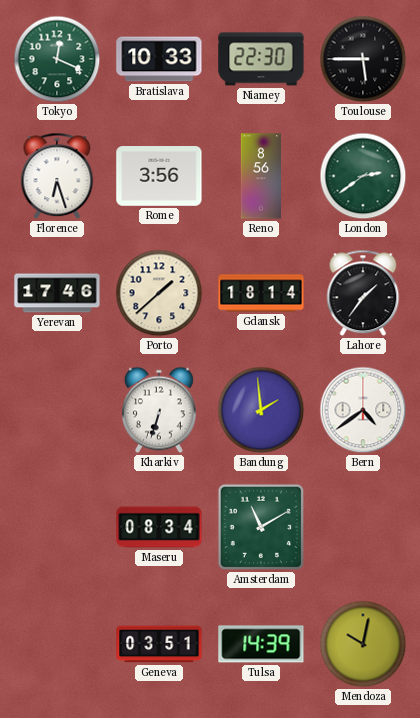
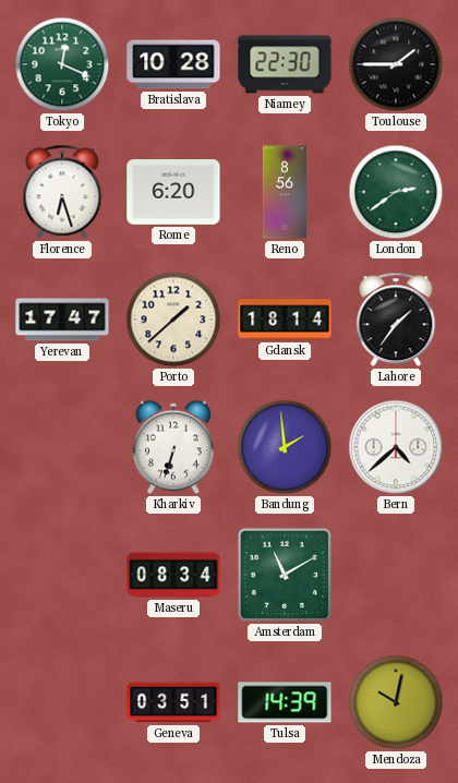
Bratislava: 10:33 -> 10:28
Toulouse: 5:45 -> 1:45
Rome: 3:56 -> 6:20
Yerevan: 17:46 -> 17:47
Bern: 4:39 -> 4:38
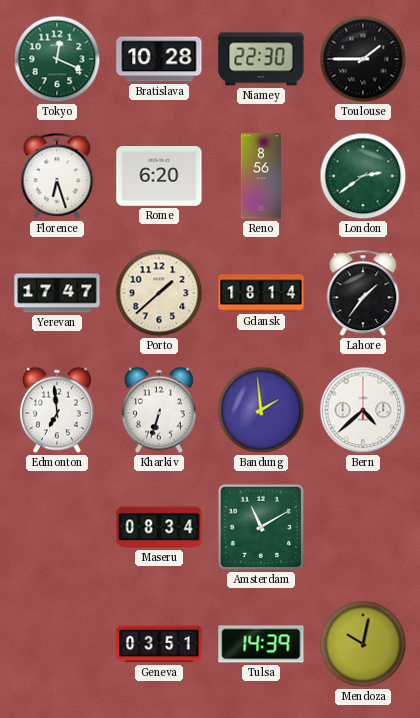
Edmonton: none -> 6:59
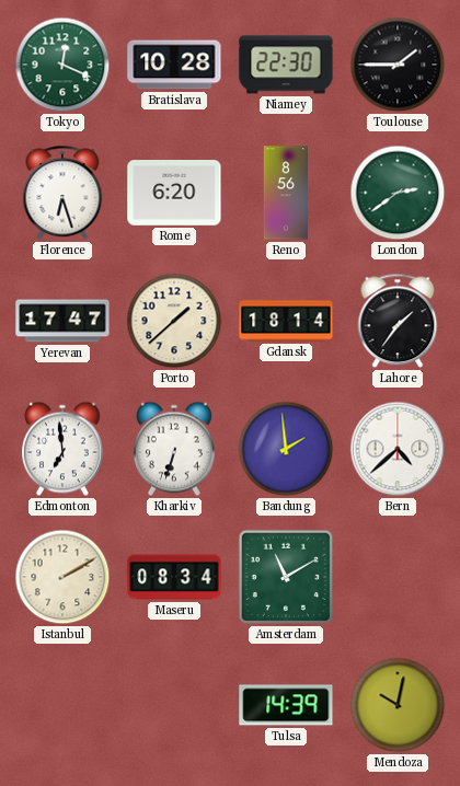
Istanbul: none -> 2:10
Geneva: 03:51 -> none
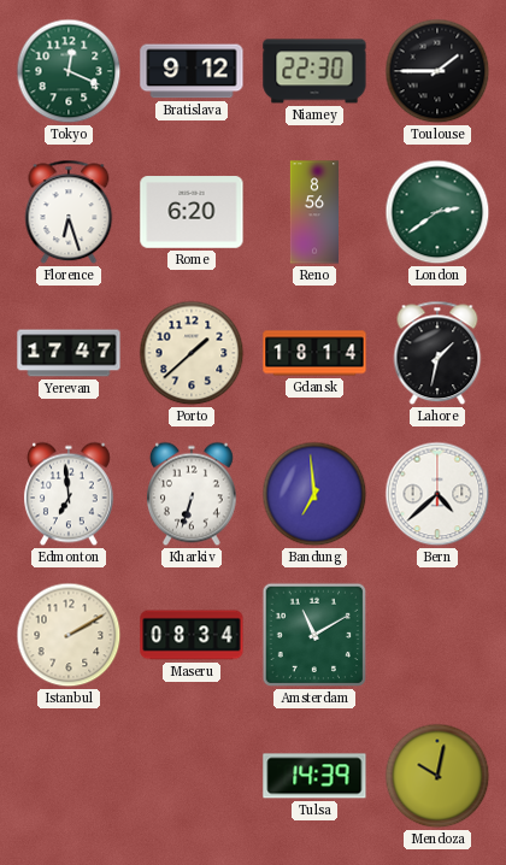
Bratislava: 10:28 -> 9:12
Lahore: 1:36 -> 1:32
Bandung: 1:59 -> 6:59
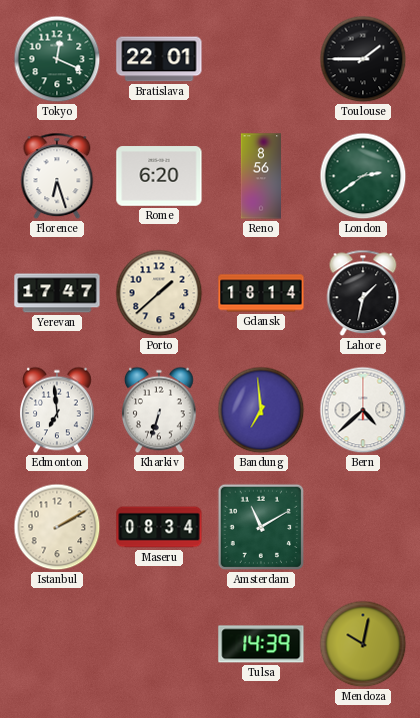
Bratislava: 9:12 -> 22:01
Niamey: 22:30 -> none
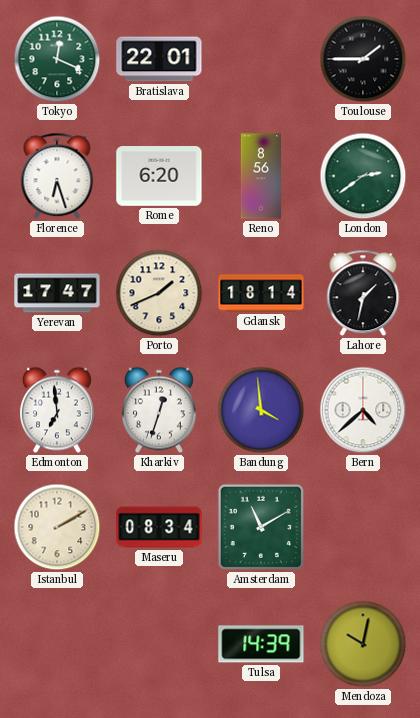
Porto: 1:38 -> 1:41
Kharkiv: 6:33 -> 12:33
Bandung: 6:59 -> 3:59
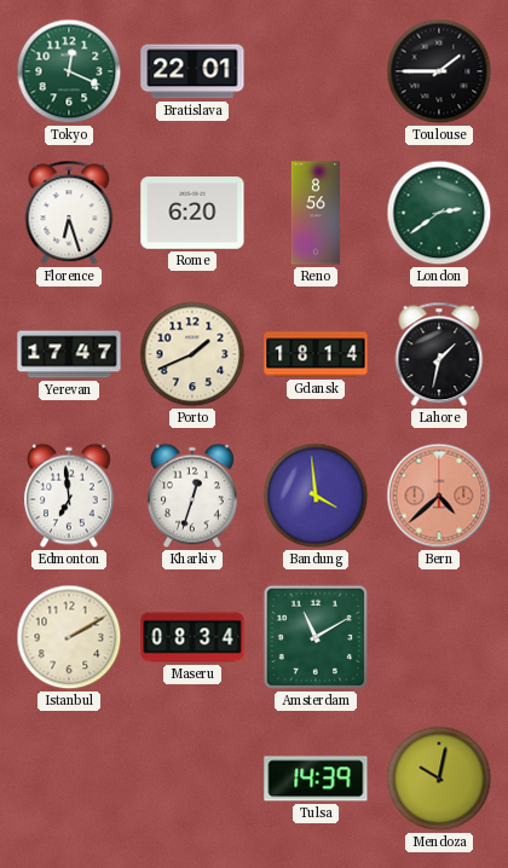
Bern dial: white -> salmon
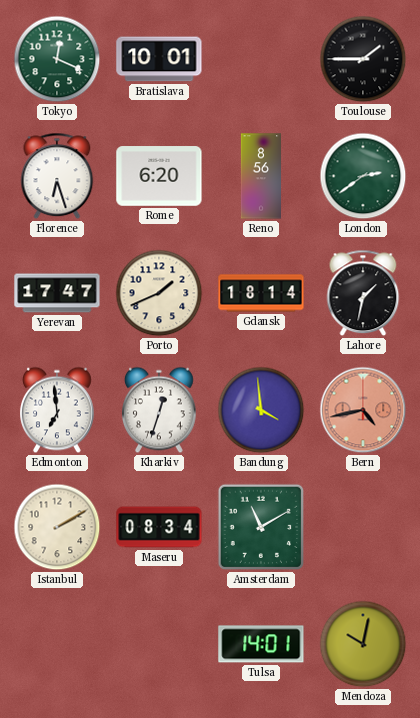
Bratislava: 22:01 -> 10:01
Bern: 4:38 -> 4:43
Tulsa: 14:39 -> 14:01
